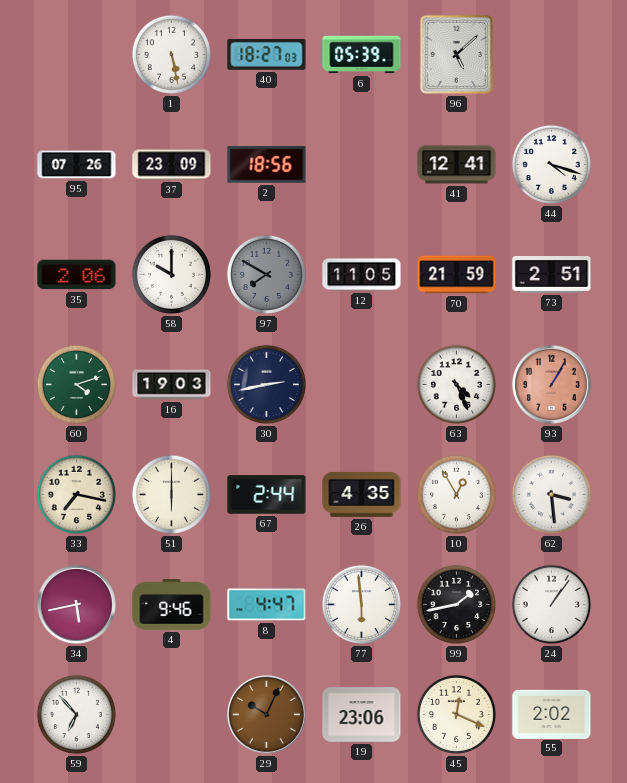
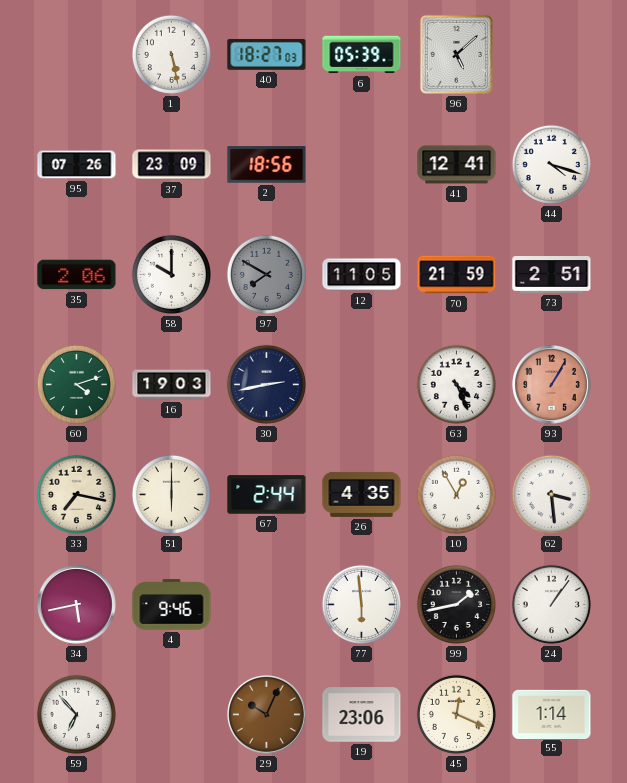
8: 4:47 -> none
55: 2:02 -> 1:14
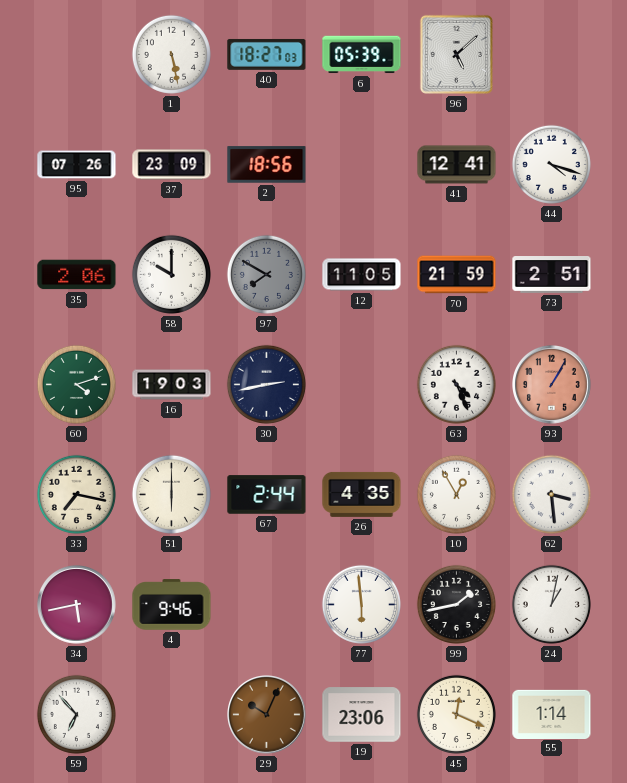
24: 1:06 -> 1:02
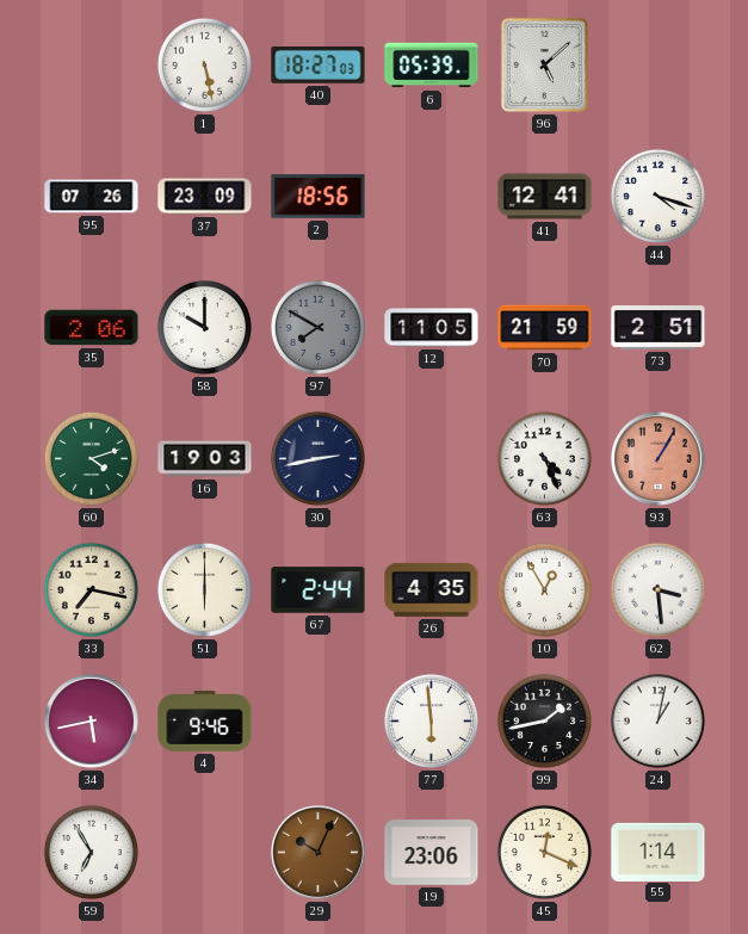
59: 6:53 -> 6:55
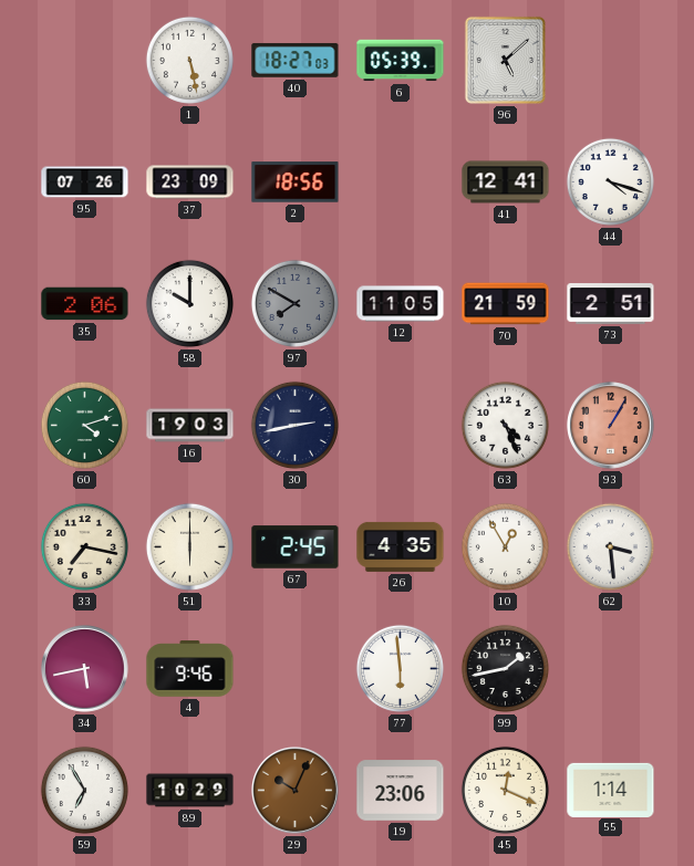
67: 2:44 -> 2:45
24: 1:02 -> none
89: none -> 10:29
